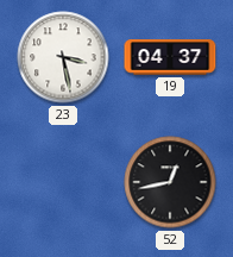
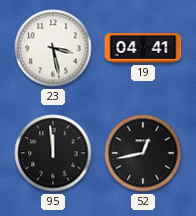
19: 04:37 -> 04:41
95: none -> 11:59
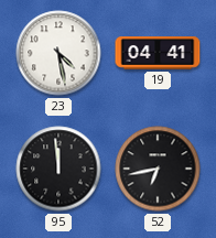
23: 3:28 -> 4:28
52: 12:43 -> 6:43
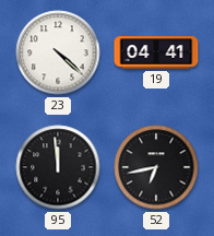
23: 4:28 -> 4:22
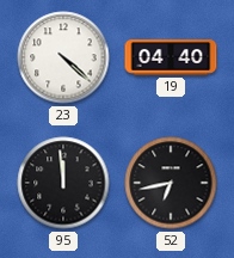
19: 04:41 -> 04:40
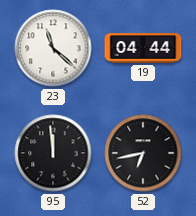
23: 4:22 -> 11:22
19: 04:40 -> 04:44
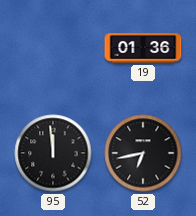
23: 11:22 -> none
19: 04:44 -> 01:36
